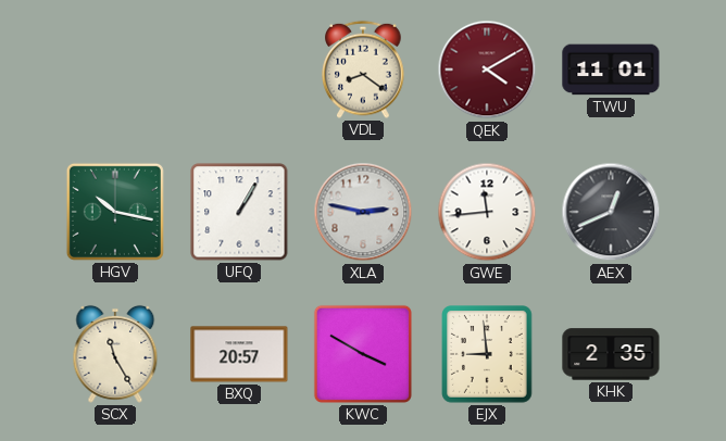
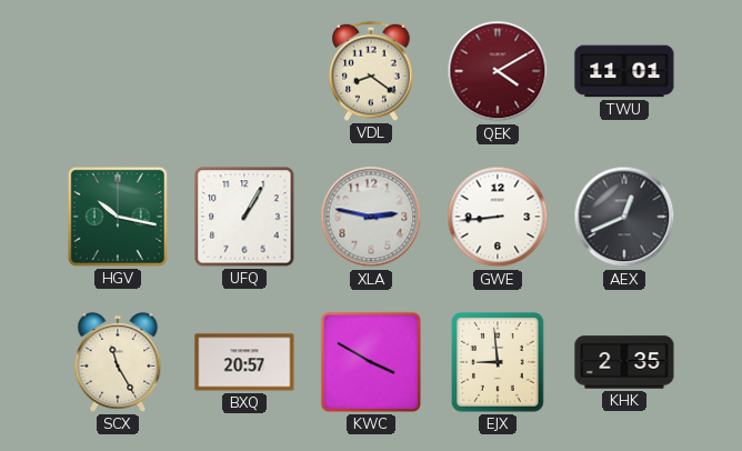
GWE: 11:44 -> 8:44
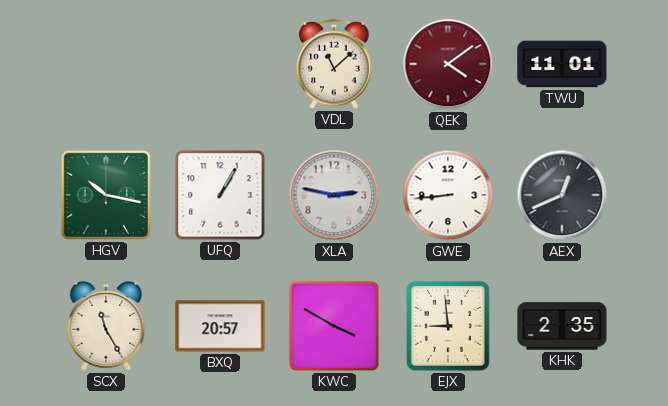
VDL: 8:21 -> 11:08
QEK: 4:10 -> 4:09
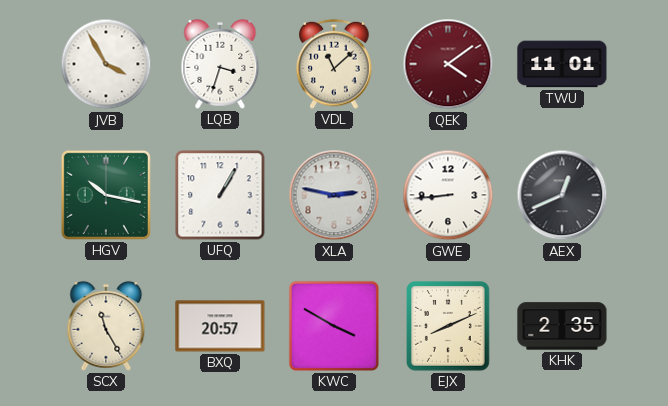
JVB: none -> 3:55
LQB: none -> 3:33
EJX: 8:59 -> 8:11
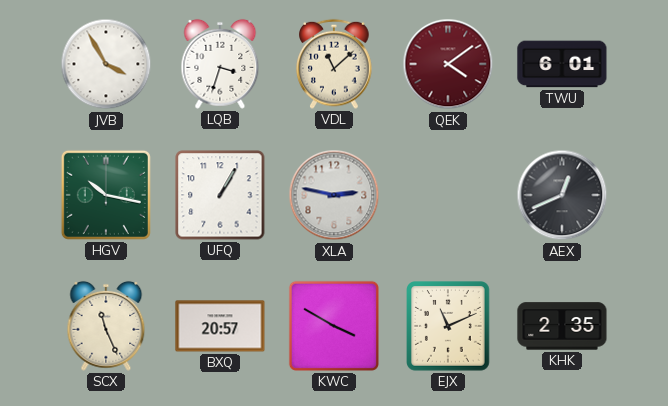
TWU: 11:01 -> 6:01
GWE: 8:44 -> none
SCX: 11:25 -> 11:26
EJX: 8:11 -> 11:11
